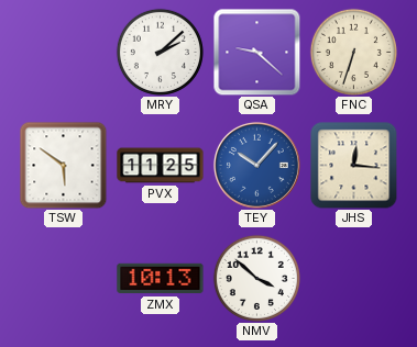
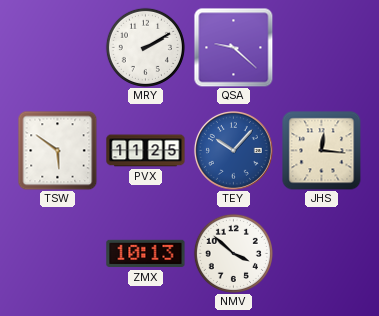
MRY: 2:08 -> 2:10
FNC: 6:33 -> none
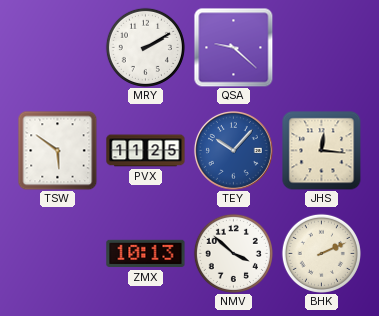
BHK: none -> 2:11
